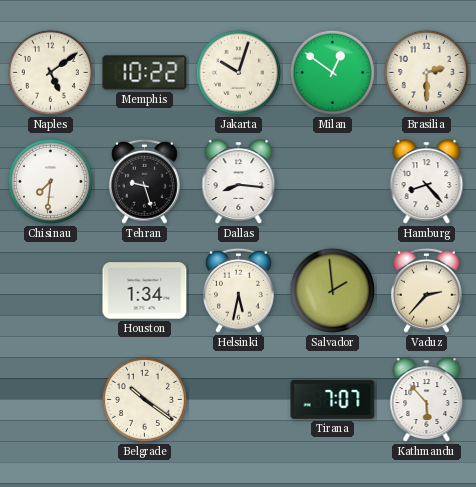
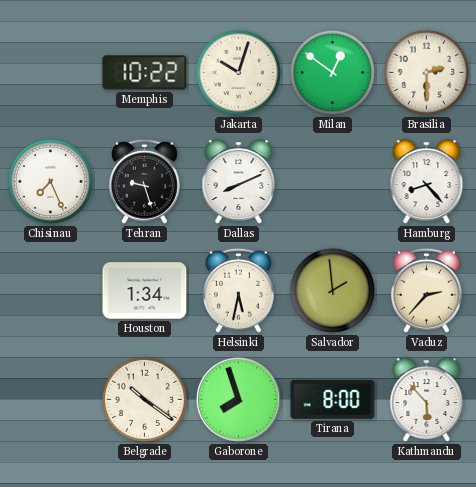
Naples: 5:09 -> none
Chisinau: 7:31 -> 7:26
Dallas: 8:16 -> 8:11
Gaborone: none -> 7:57
Tirana: 7:07 -> 8:00
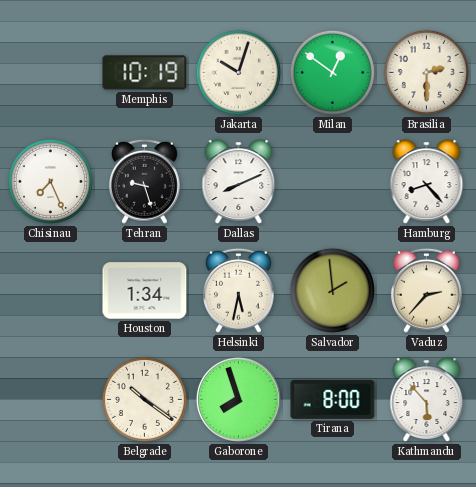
Memphis: 10:22 -> 10:19
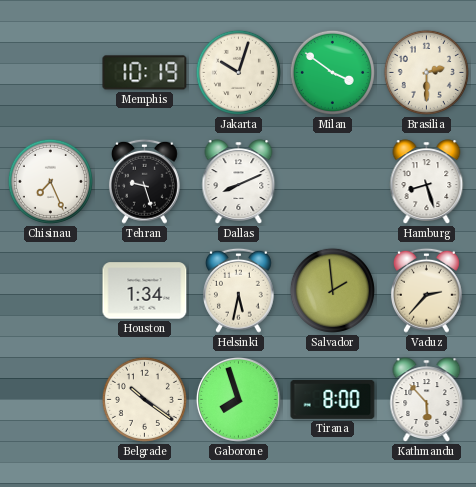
Milan: 12:51 -> 3:51
Hamburg: 8:23 -> 8:27
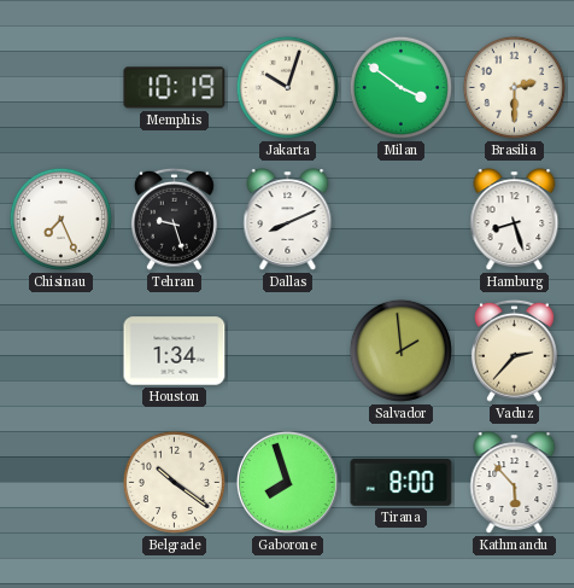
Helsinki: 5:32 -> none
